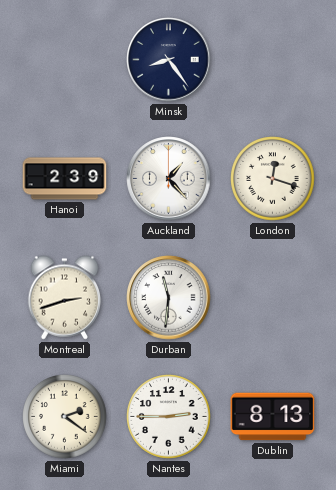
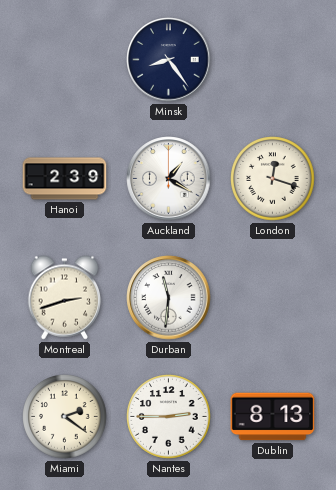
Auckland: 1:23 -> 1:20
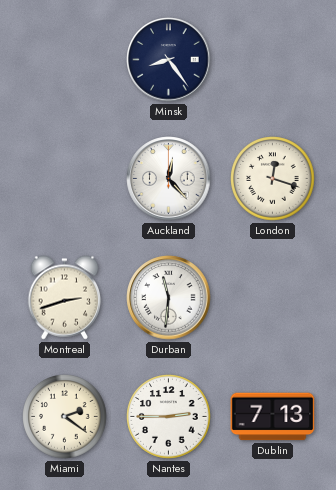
Hanoi: 2:39 -> none
Auckland: 1:20 -> 12:23
Dublin: 8:13 -> 7:13
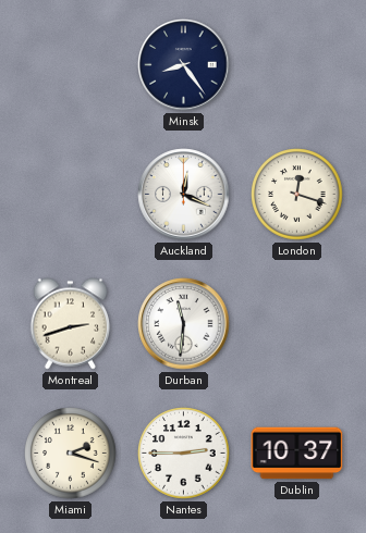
Auckland: 12:23 -> 12:19
Miami: 2:21 -> 2:18
Dublin: 7:13 -> 10:37
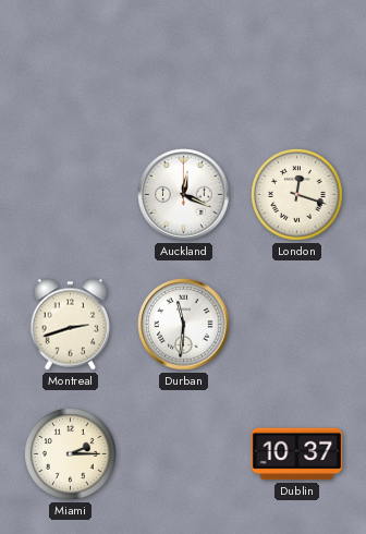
Minsk: 8:24 -> none
Miami: 2:18 -> 2:15
Nantes: 2:45 -> none
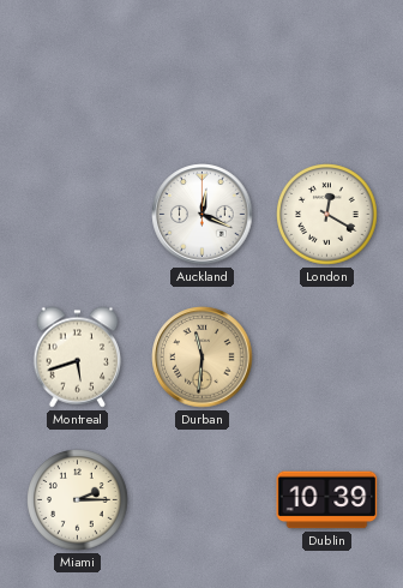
London: 12:18 -> 12:20
Montreal: 2:42 -> 5:42
Durban dial: white -> champagne
Dublin: 10:37 -> 10:39
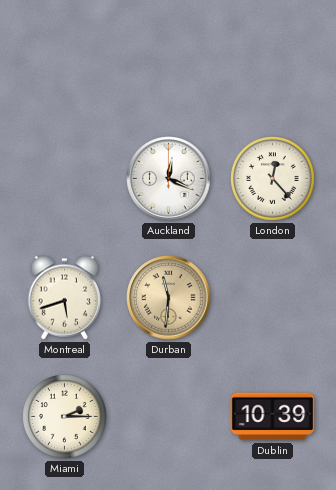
London: 12:20 -> 12:23
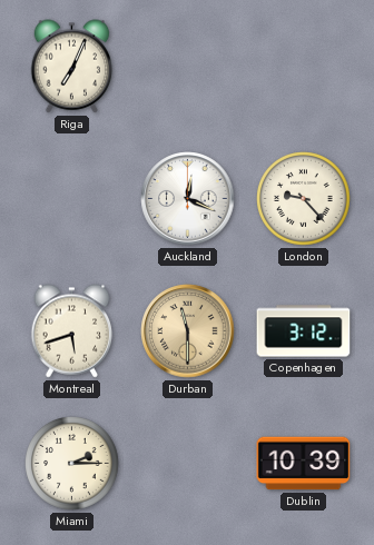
Riga: none -> 7:04
London: 12:23 -> 9:23
Durban: 11:31 -> 11:30
Copenhagen: none -> 3:12
